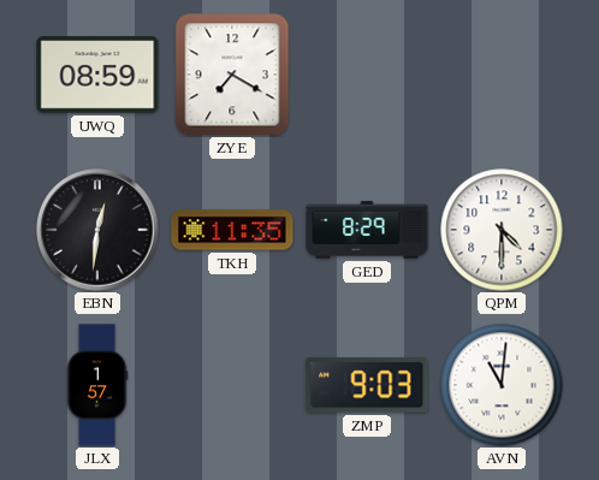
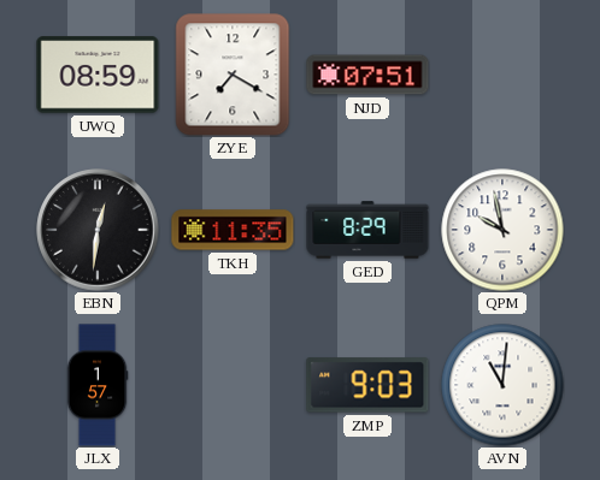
NJD: none -> 07:51
QPM: 4:30 -> 9:58
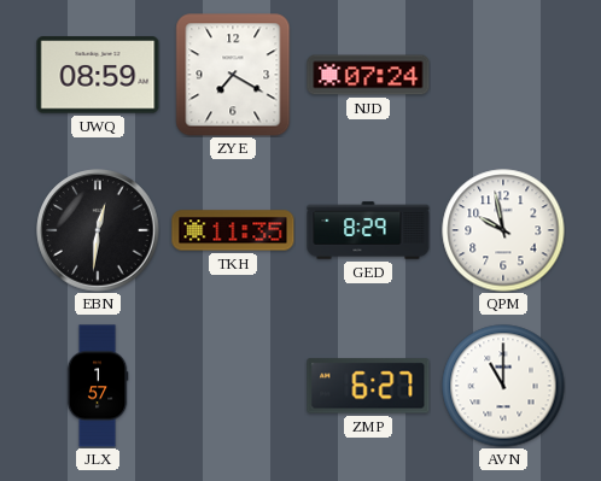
NJD: 07:51 -> 07:24
ZMP: 9:03 -> 6:27
AVN: 11:01 -> 11:00
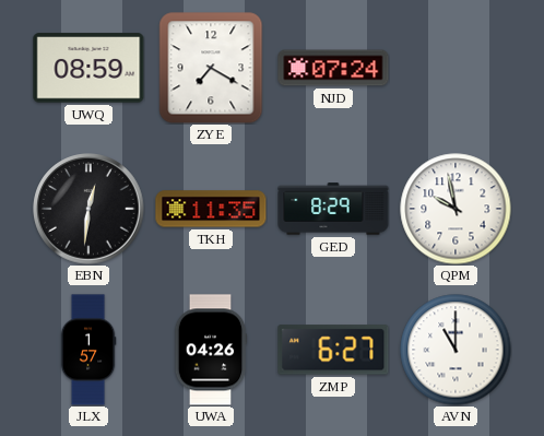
UWA: none -> 04:26
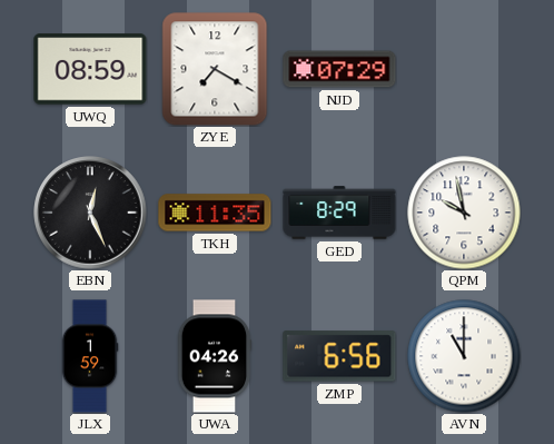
NJD: 07:24 -> 07:29
EBN: 12:31 -> 12:26
JLX: 1:57 -> 1:59
ZMP: 6:27 -> 6:56
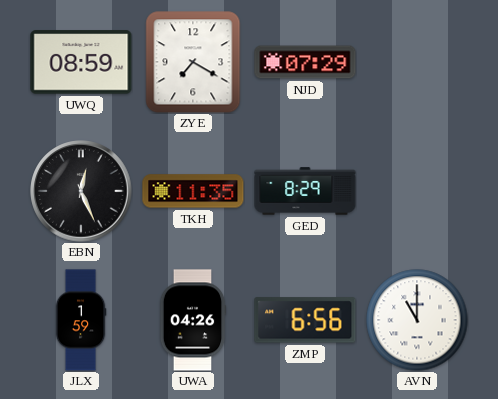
QPM: 9:58 -> none
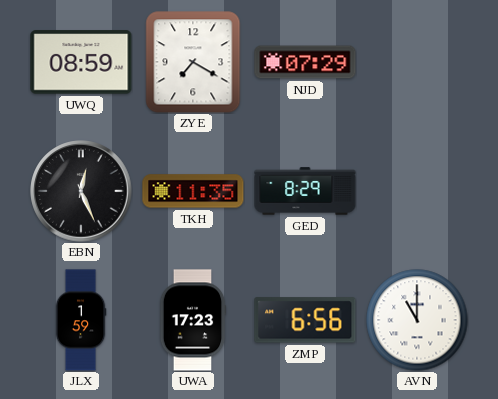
UWA: 04:26 -> 17:23
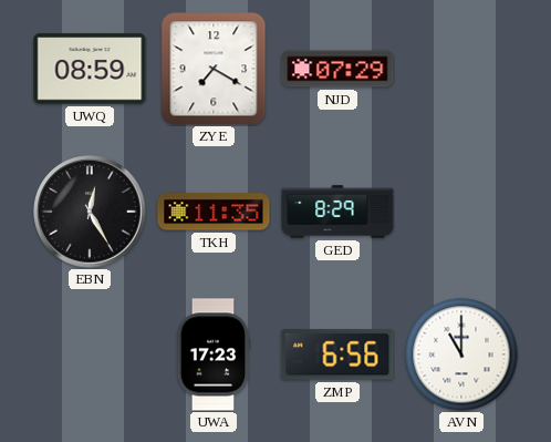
EBN: 12:26 -> 12:25
JLX: 1:59 -> none
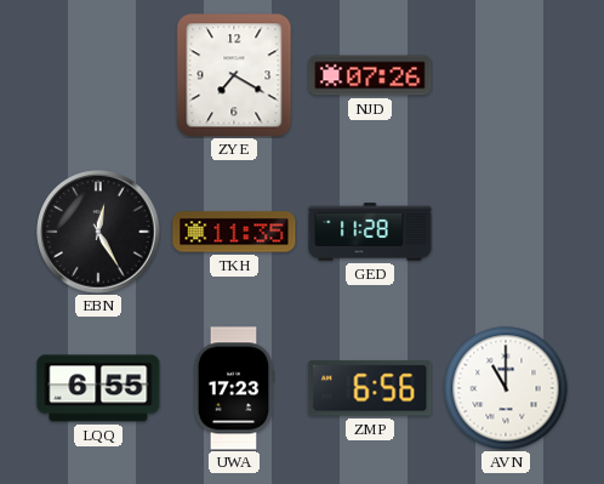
UWQ: 08:59 -> none
NJD: 07:29 -> 07:26
GED: 8:29 -> 11:28
LQQ: none -> 6:55
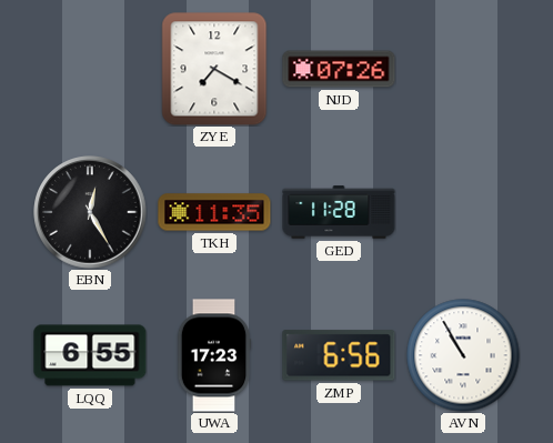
AVN: 11:00 -> 10:55
